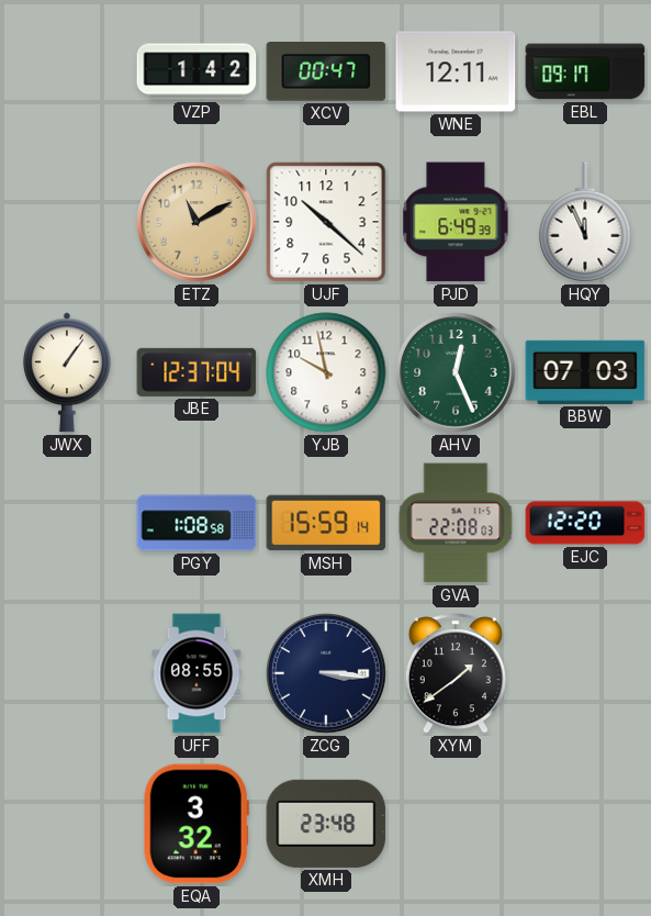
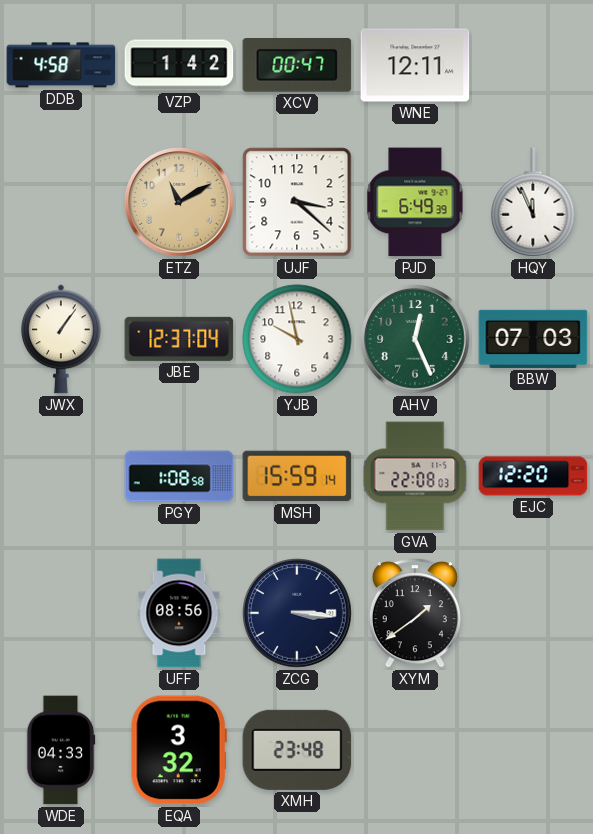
DDB: none -> 4:58
EBL: 09:17 -> none
UJF: 10:22 -> 3:22
UFF: 08:55 -> 08:56
WDE: none -> 04:33
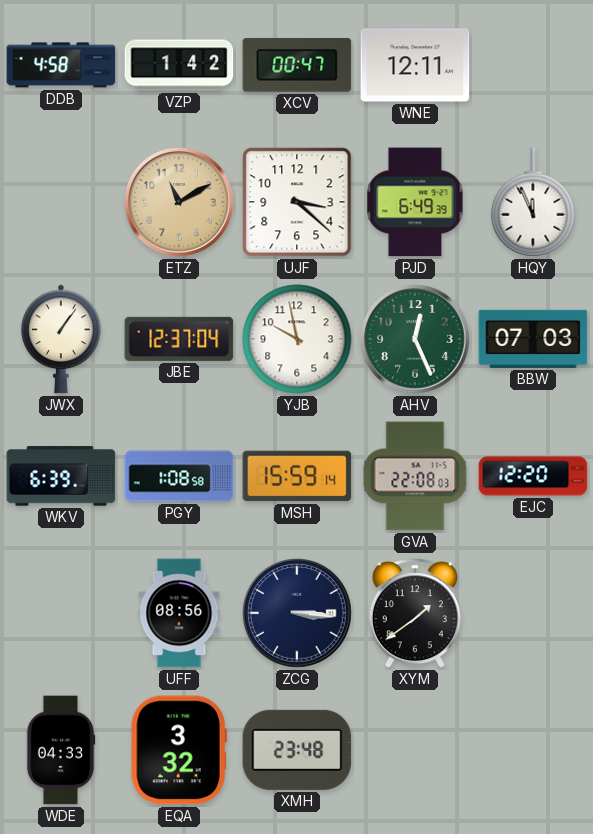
WKV: none -> 6:39
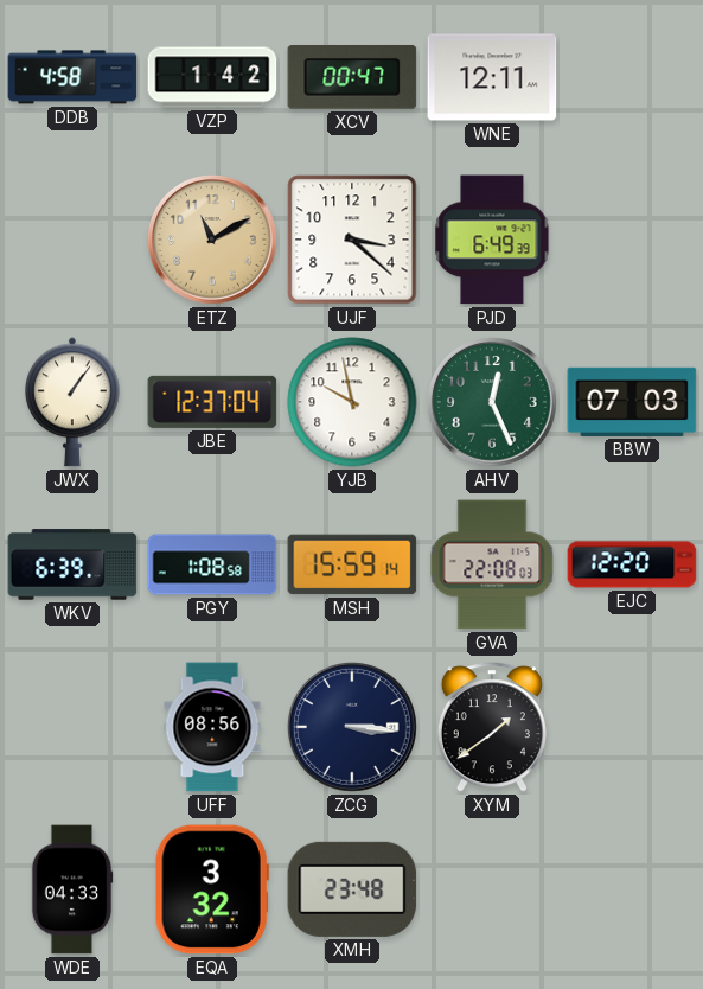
HQY: 11:56 -> none
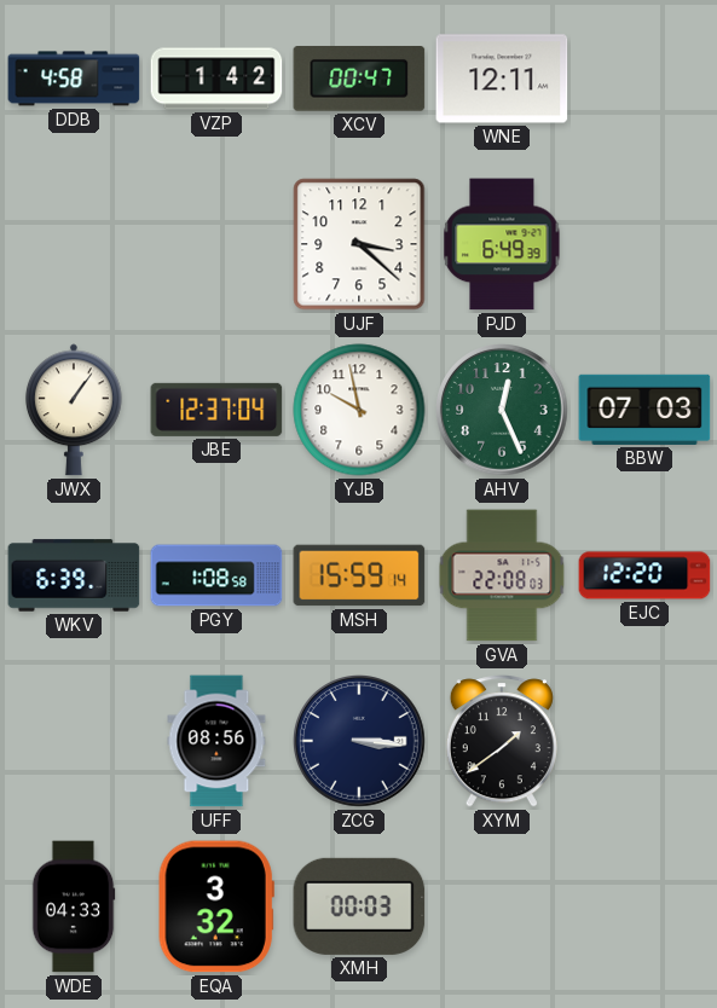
ETZ: 11:10 -> none
XMH: 23:48 -> 00:03
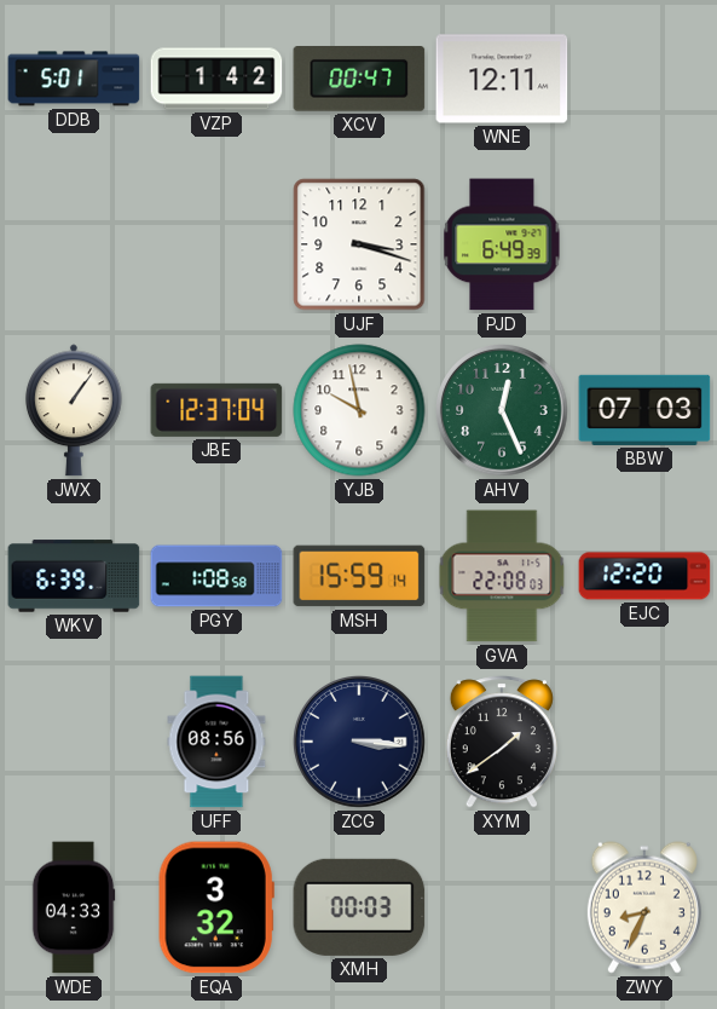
DDB: 4:58 -> 5:01
UJF: 3:22 -> 3:18
ZWY: none -> 8:34
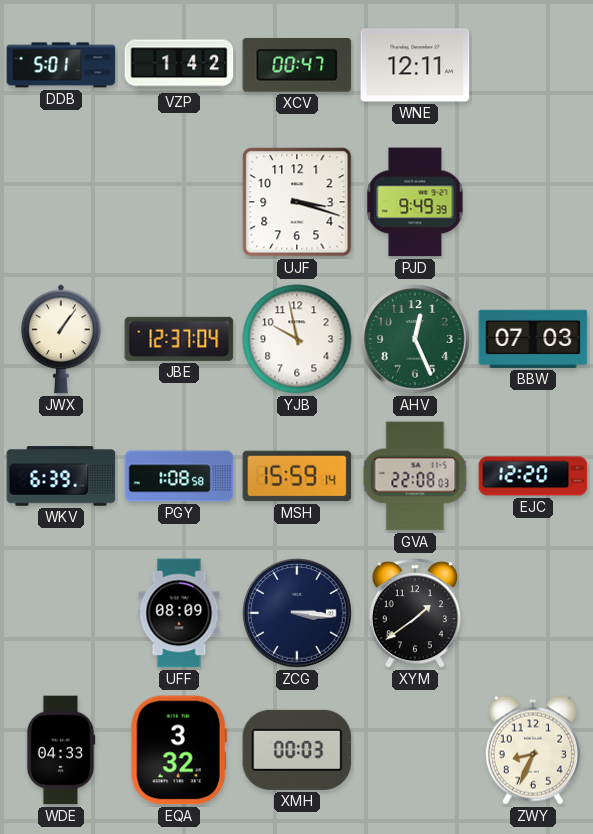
PJD: 6:49 -> 9:49
UFF: 08:56 -> 08:09
